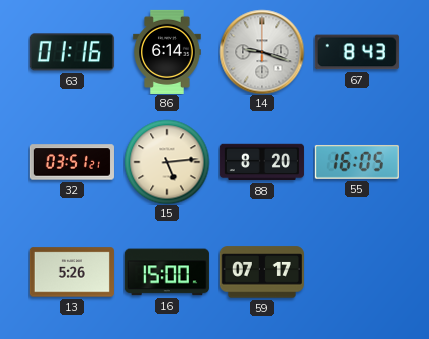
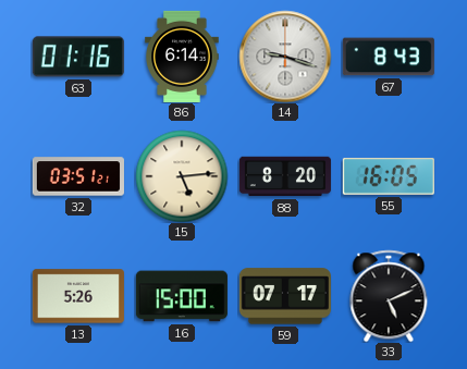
33: none -> 5:11
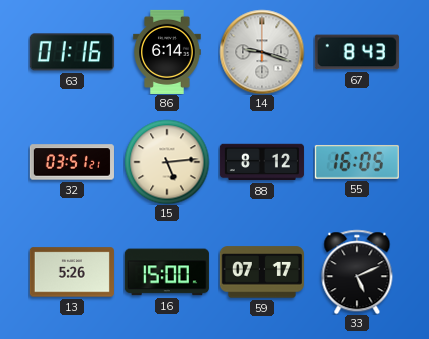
88: 8:20 -> 8:12
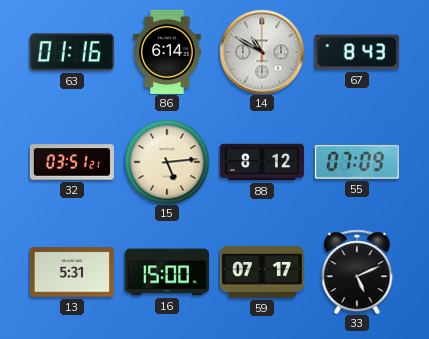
14: 9:18 -> 10:50
55: 16:05 -> 07:09
13: 5:26 -> 5:31
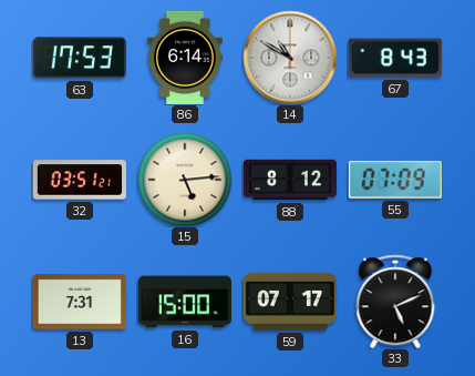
63: 01:16 -> 17:53
13: 5:31 -> 7:31
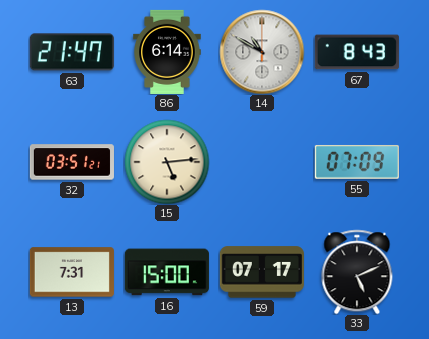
63: 17:53 -> 21:47
88: 8:12 -> none
